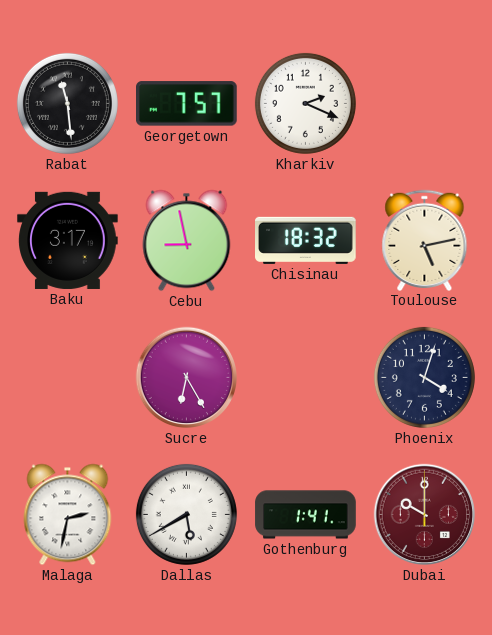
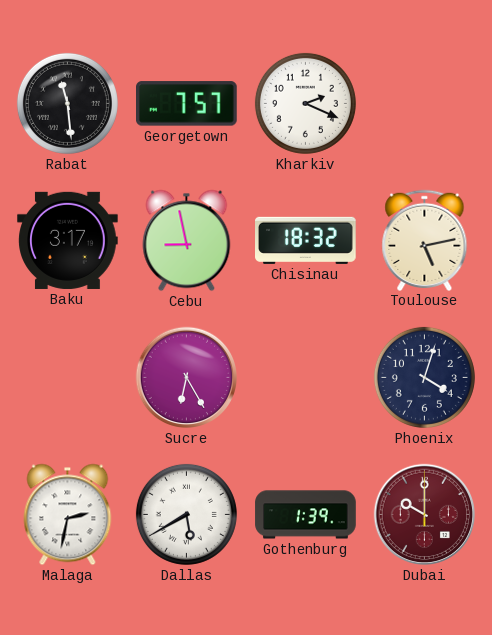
Gothenburg: 1:41 -> 1:39
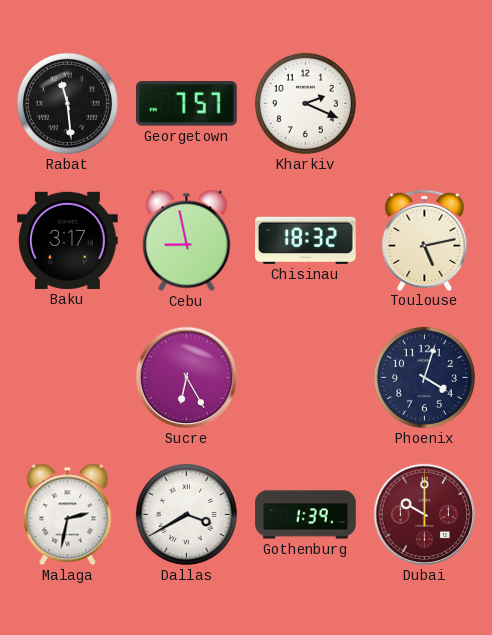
Dallas: 5:40 -> 3:40
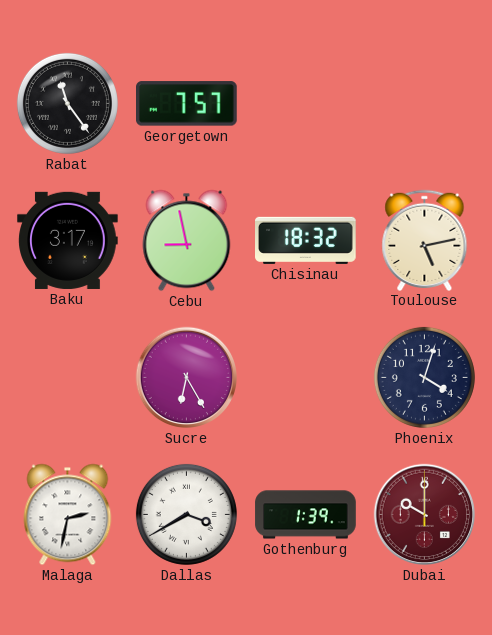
Rabat: 11:29 -> 11:24
Kharkiv: 2:19 -> none
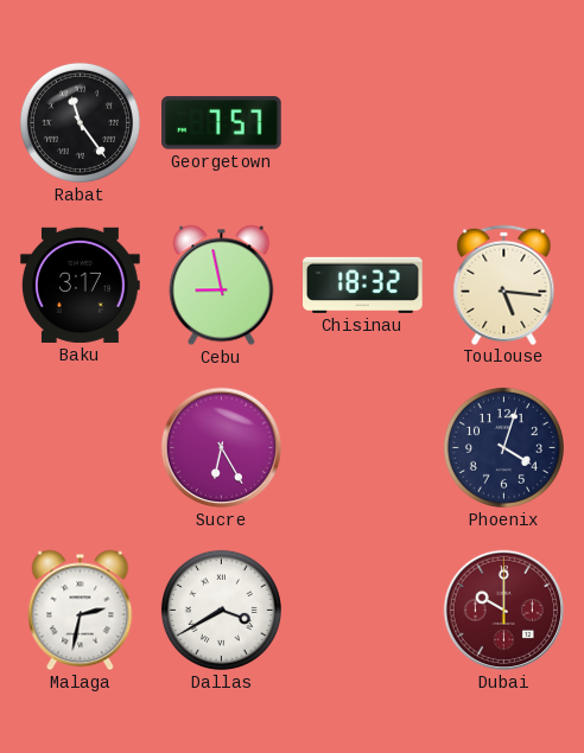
Toulouse: 5:13 -> 5:16
Gothenburg: 1:39 -> none
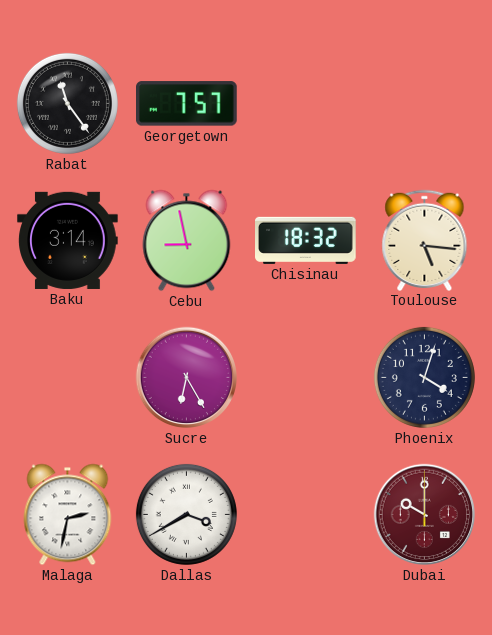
Baku: 3:17 -> 3:14
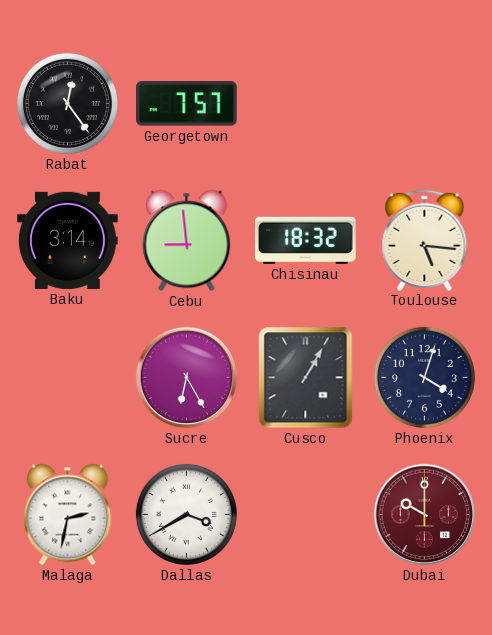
Rabat: 11:24 -> 12:24
Cebu: 8:58 -> 8:59
Cusco: none -> 1:05
